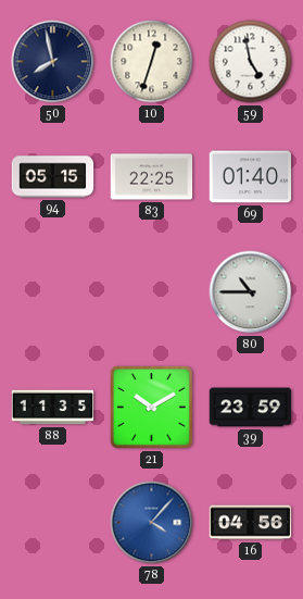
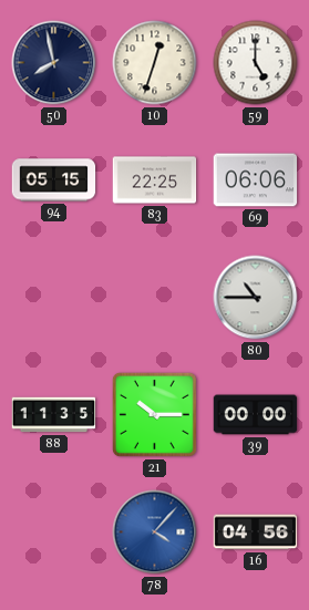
59: 4:58 -> 5:00
69: 01:40 -> 06:06
21: 10:10 -> 10:15
39: 23:59 -> 00:00
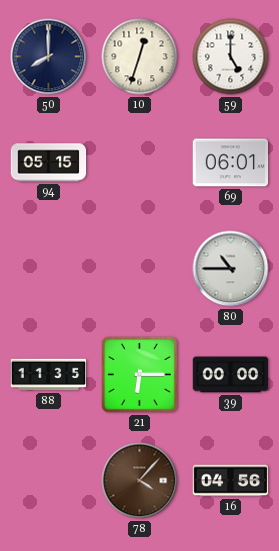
50: 7:58 -> 8:00
83: 22:25 -> none
69: 06:06 -> 06:01
21: 10:15 -> 6:15
78 dial: blue -> brown
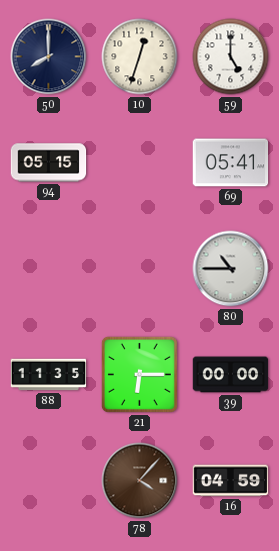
69: 06:01 -> 05:41
16: 04:56 -> 04:59
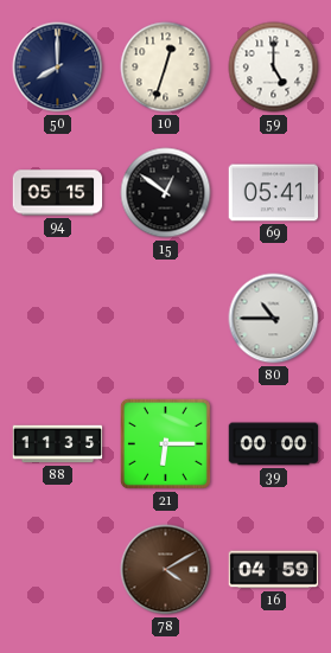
15: none -> 12:51
78: 4:07 -> 4:10
